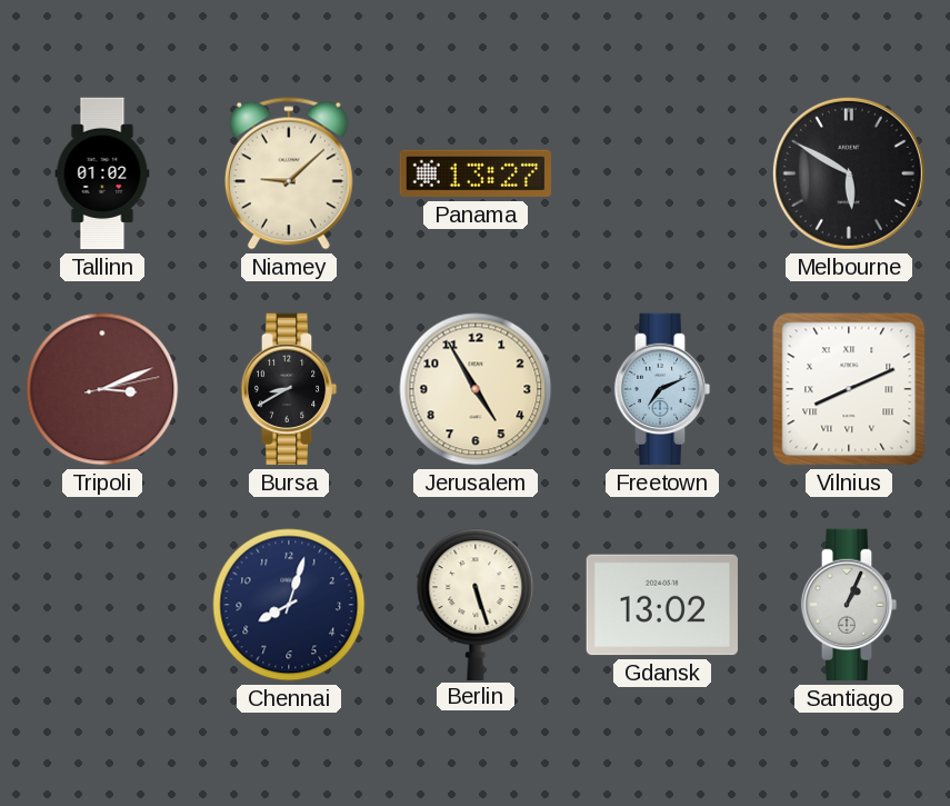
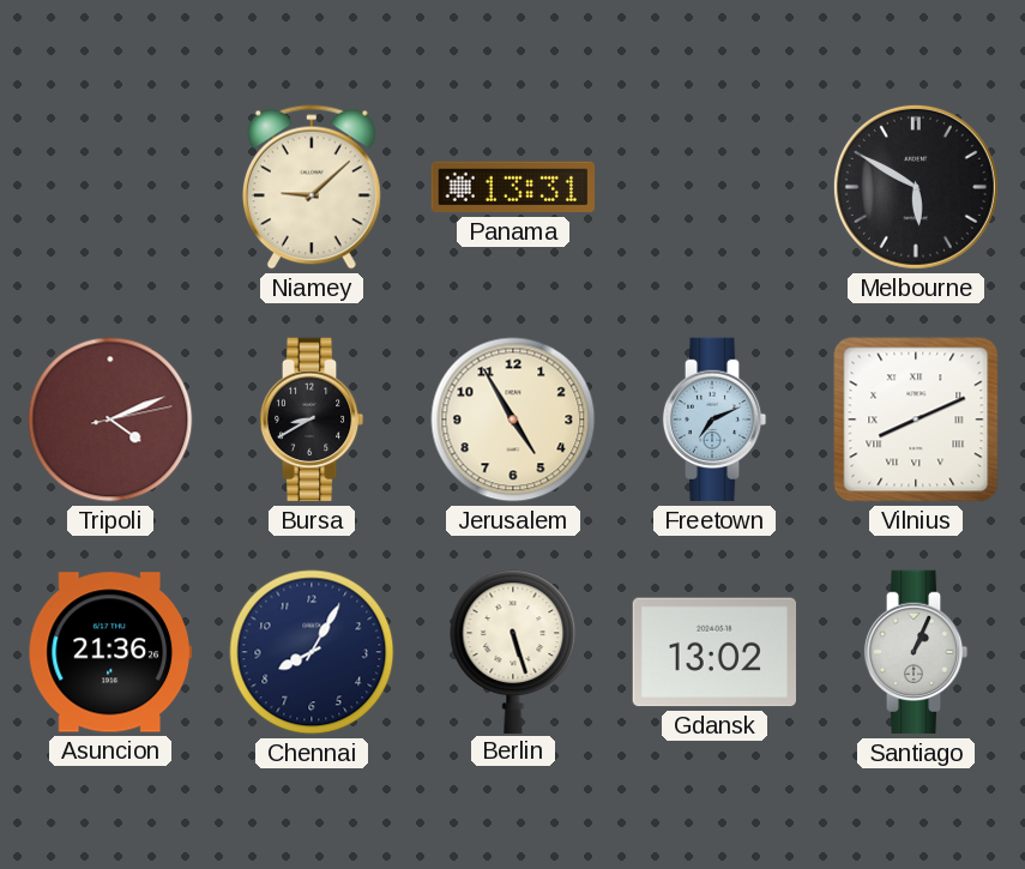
Tallinn: 01:02 -> none
Panama: 13:27 -> 13:31
Tripoli: 3:11 -> 4:11
Asuncion: none -> 21:36
Chennai: 8:03 -> 8:05
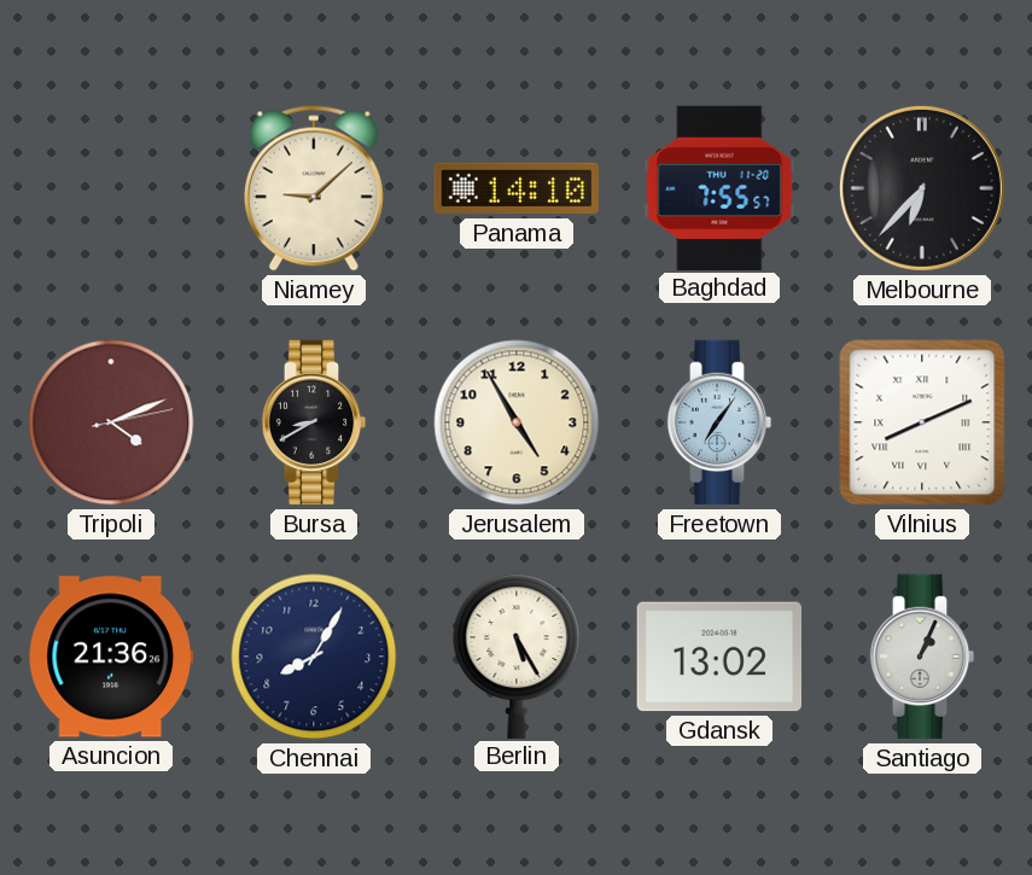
Panama: 13:31 -> 14:10
Baghdad: none -> 7:55
Melbourne: 5:50 -> 6:37
Freetown: 7:11 -> 7:06
Berlin: 5:27 -> 5:25
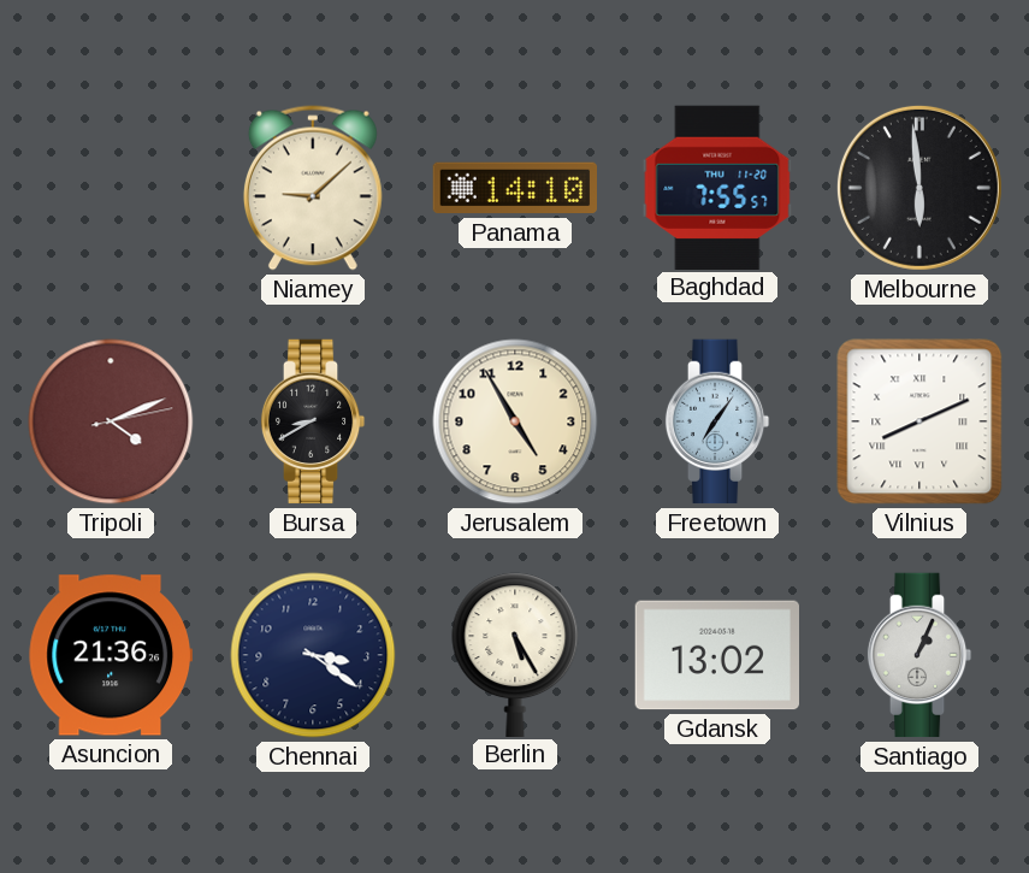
Melbourne: 6:37 -> 5:59
Chennai: 8:05 -> 3:21
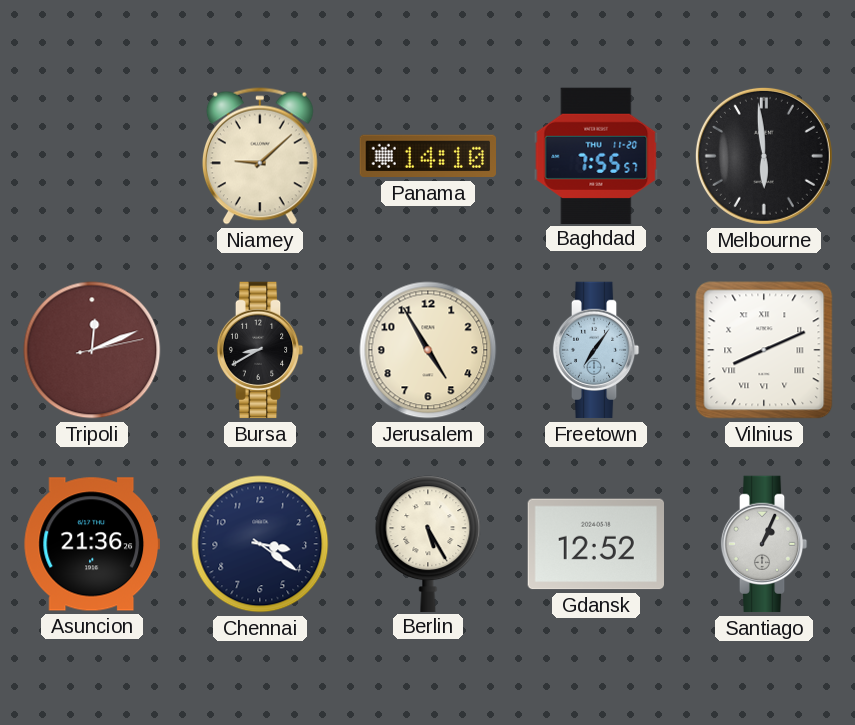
Tripoli: 4:11 -> 12:11
Gdansk: 13:02 -> 12:52
